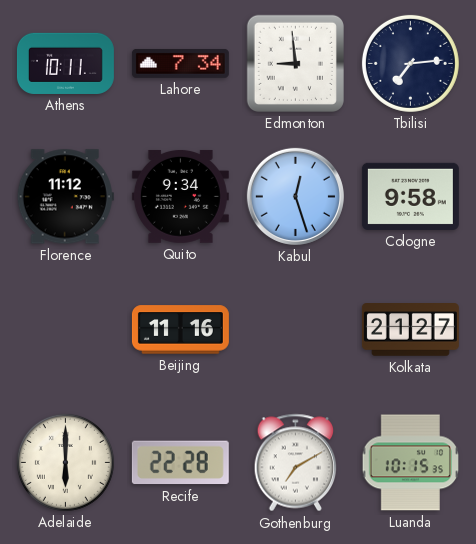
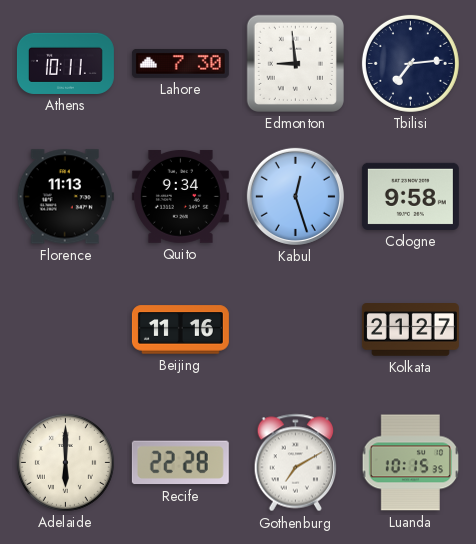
Lahore: 7:34 -> 7:30
Florence: 11:12 -> 11:13
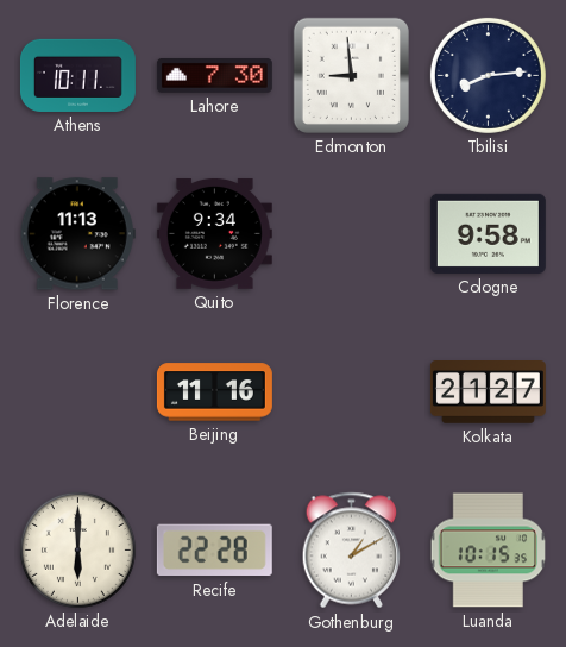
Tbilisi: 7:14 -> 8:14
Kabul: 12:27 -> none
Gothenburg: 7:10 -> 1:10
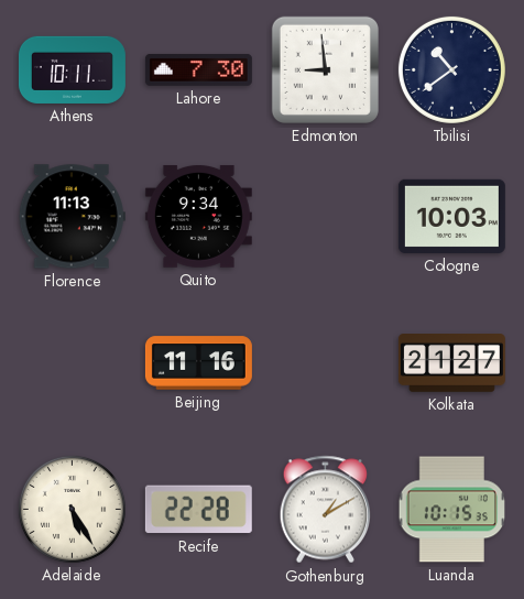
Tbilisi: 8:14 -> 10:39
Cologne: 9:58 -> 10:03
Adelaide: 6:00 -> 5:25
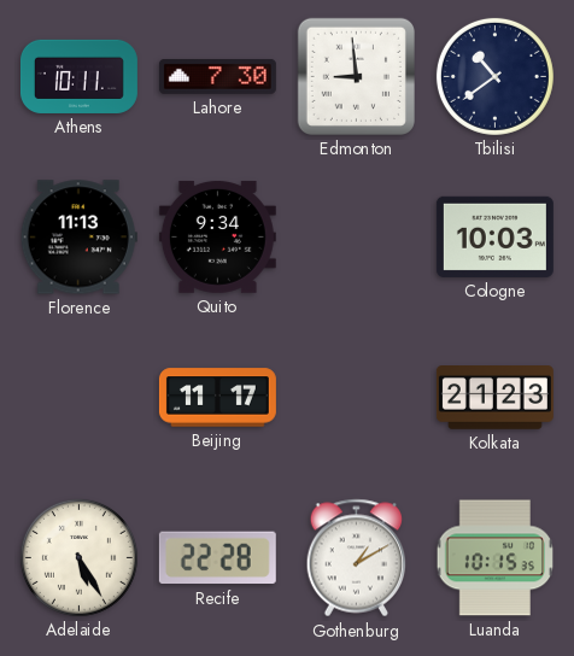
Beijing: 11:16 -> 11:17
Kolkata: 21:27 -> 21:23
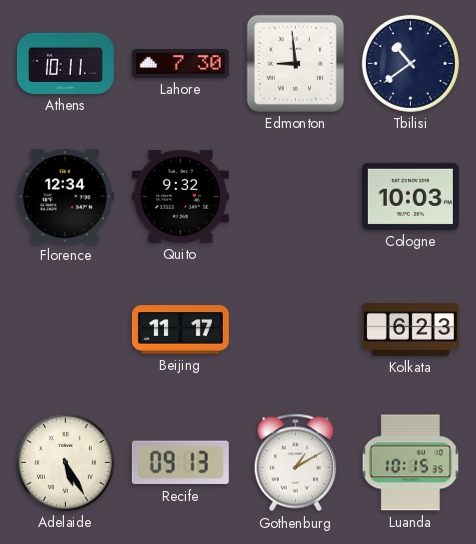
Florence: 11:13 -> 12:34
Quito: 9:34 -> 9:32
Kolkata: 21:23 -> 6:23
Recife: 22:28 -> 09:13
